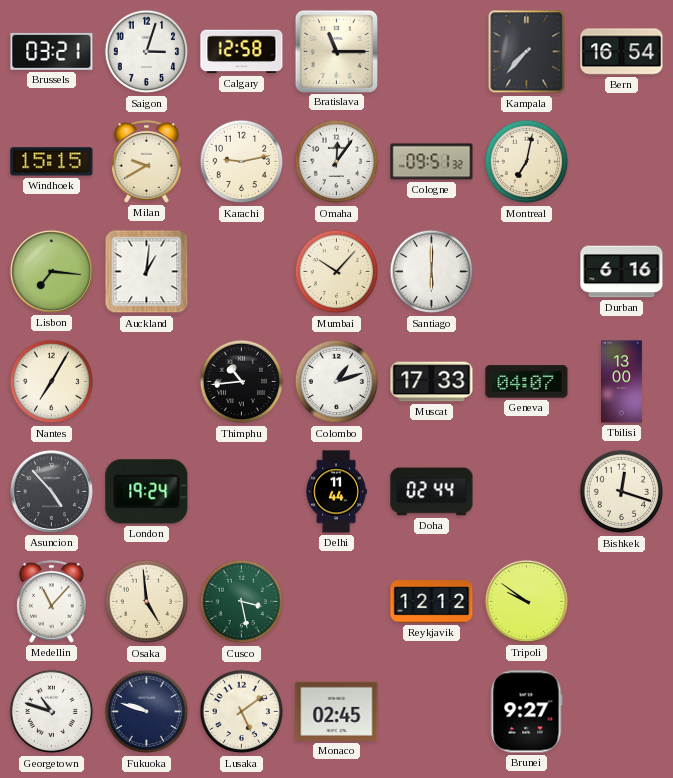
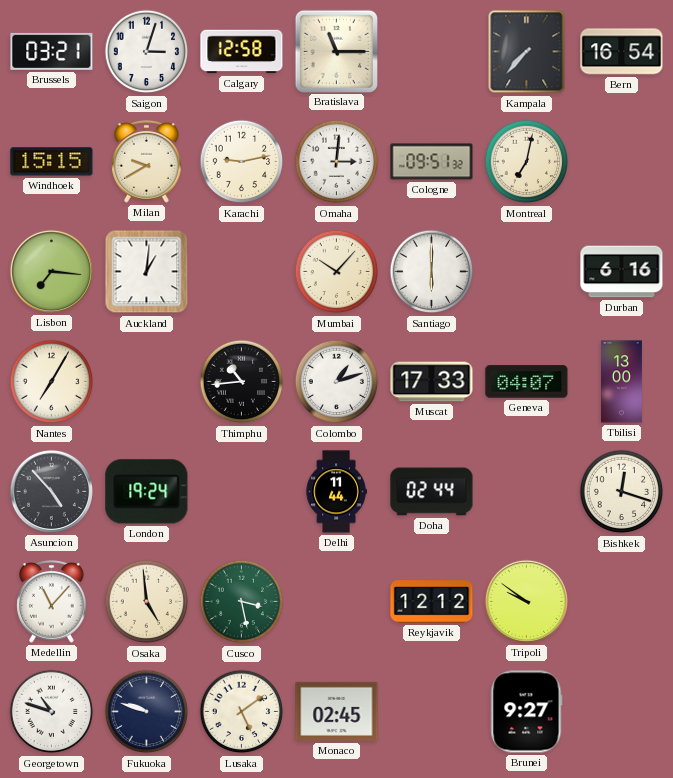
Omaha: 12:06 -> 3:01
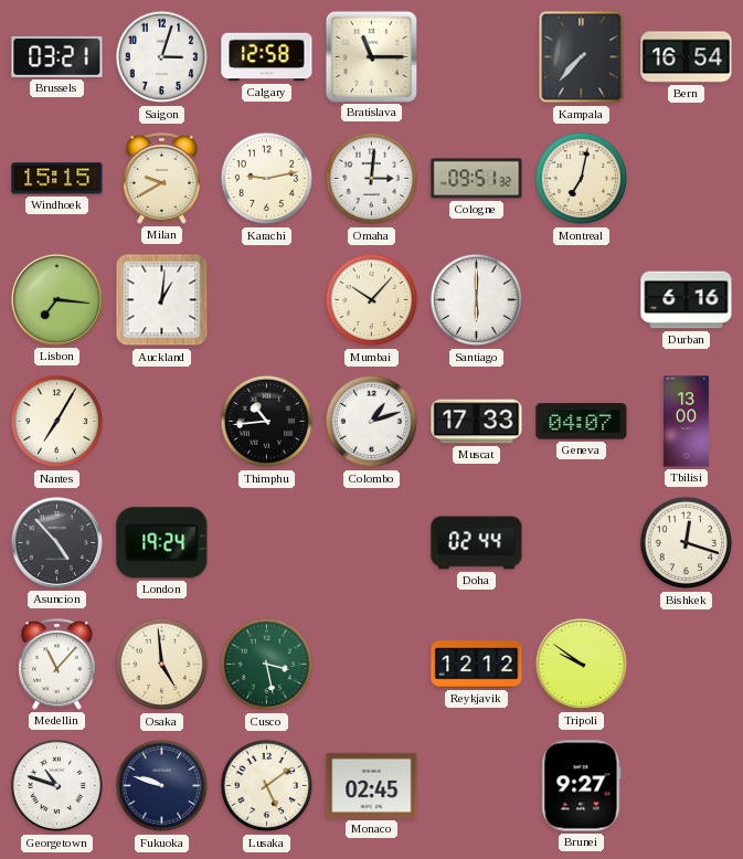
Delhi: 11:44 -> none
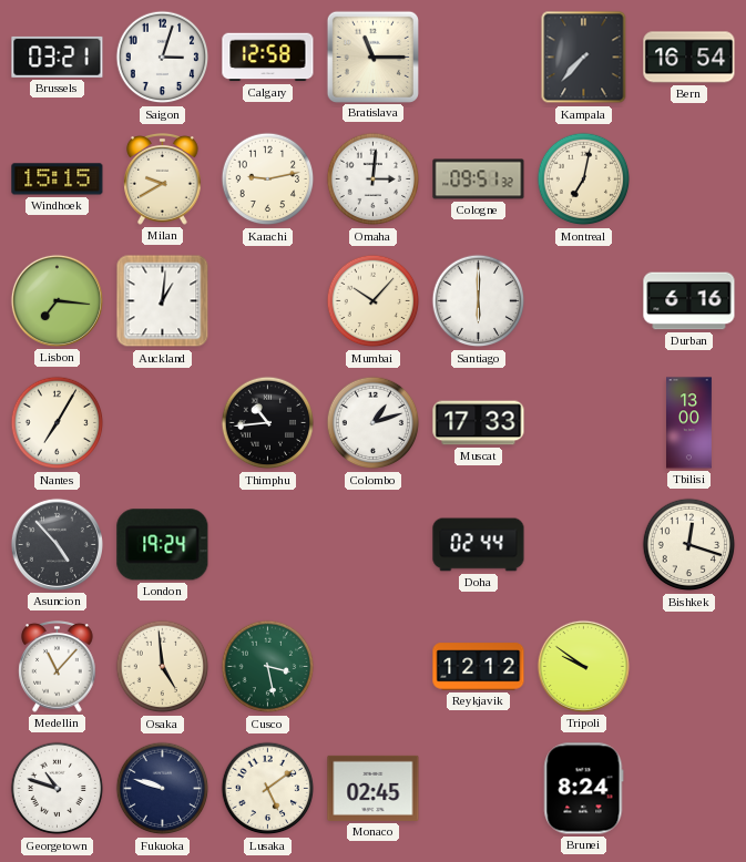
Geneva: 04:07 -> none
Brunei: 9:27 -> 8:24
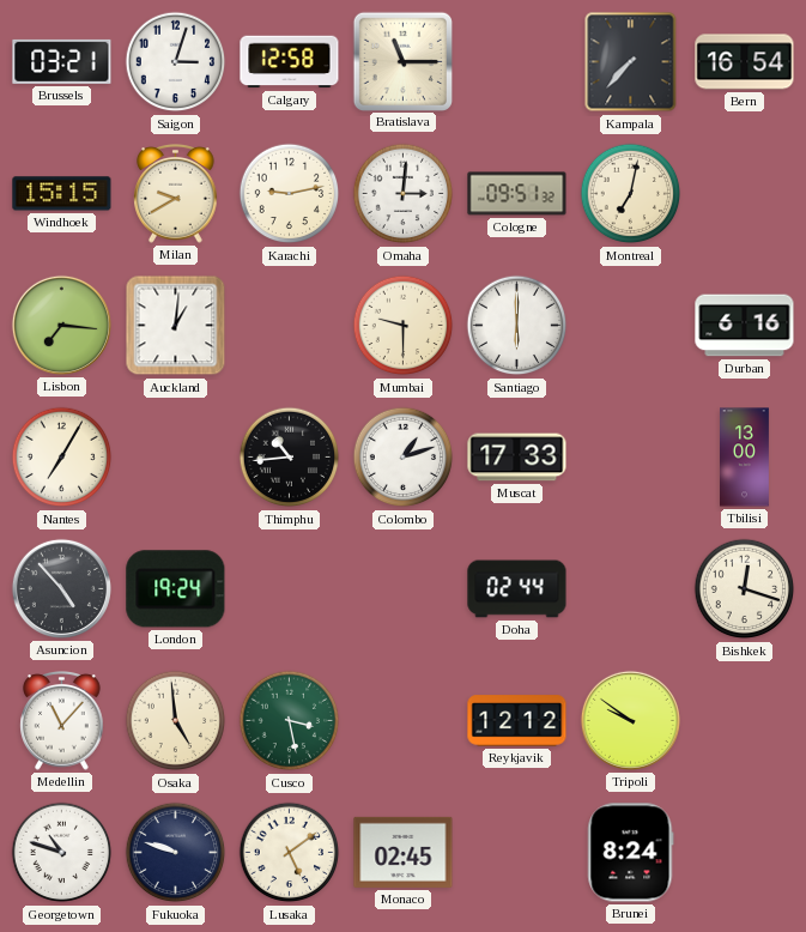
Mumbai: 10:07 -> 9:30
